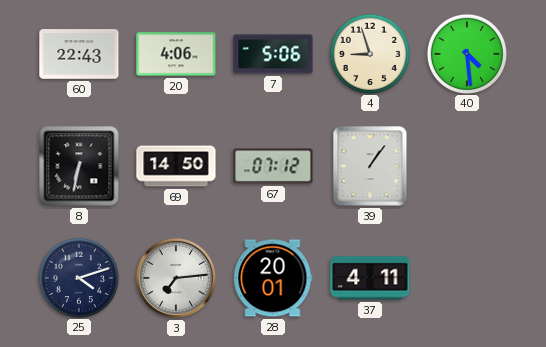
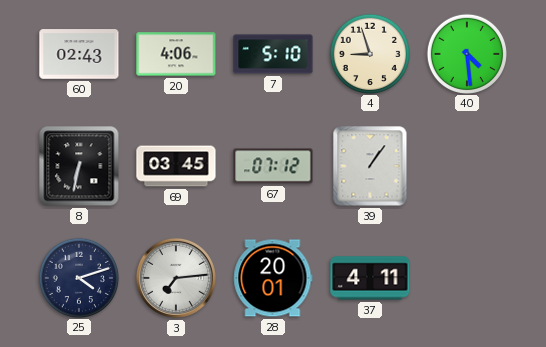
60: 22:43 -> 02:43
7: 5:06 -> 5:10
69: 14:50 -> 03:45
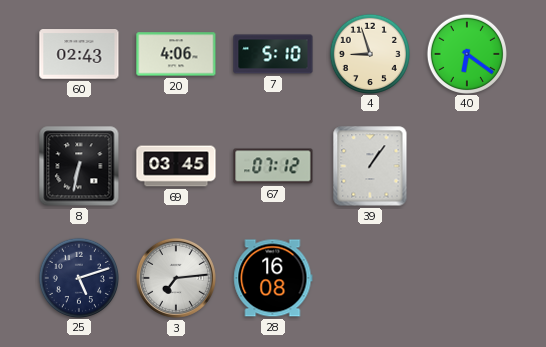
40: 4:29 -> 6:21
25: 4:12 -> 5:12
28: 20:01 -> 16:08
37: 4:11 -> none
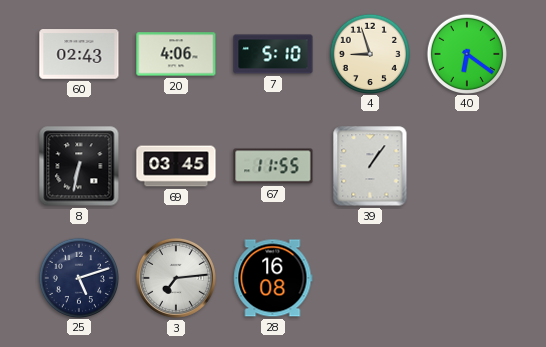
67: 07:12 -> 11:55
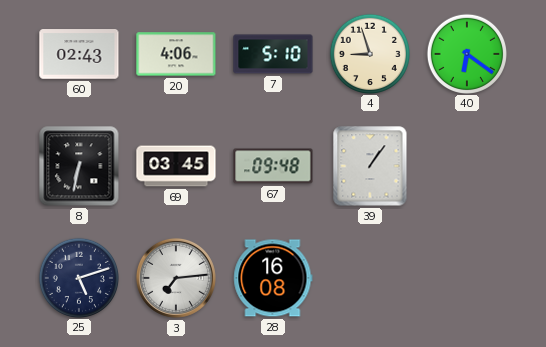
67: 11:55 -> 09:48
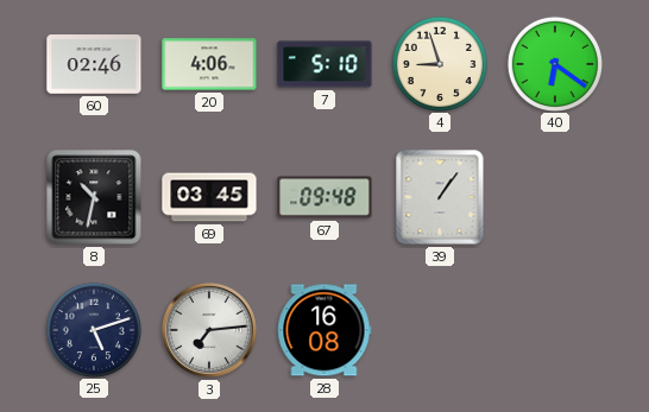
60: 02:43 -> 02:46
8: 6:32 -> 10:32
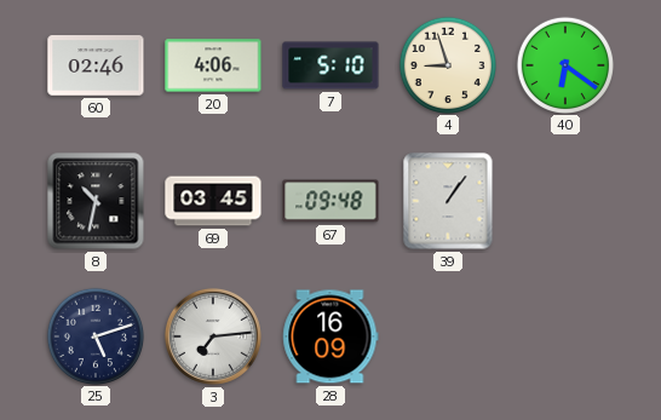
28: 16:08 -> 16:09
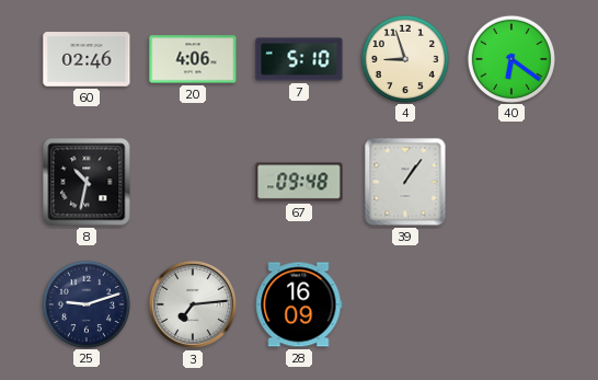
69: 03:45 -> none
25: 5:12 -> 9:12
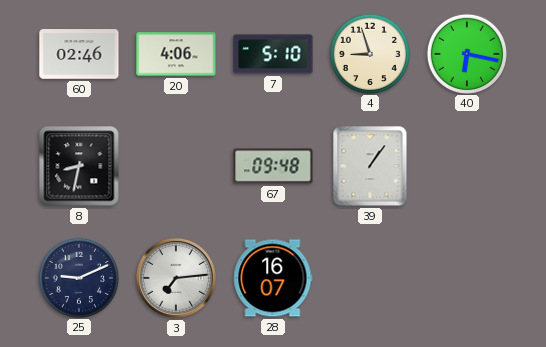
40: 6:21 -> 6:17
8: 10:32 -> 8:32
25: 9:12 -> 9:11
28: 16:09 -> 16:07
